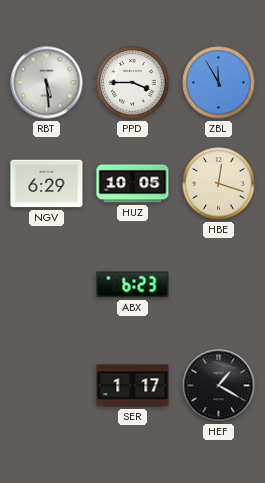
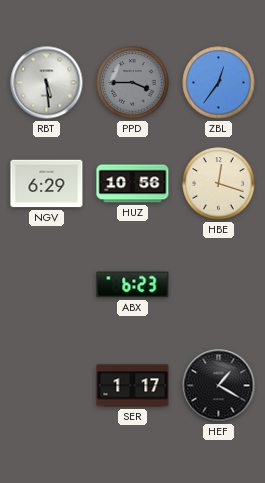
PPD dial: white -> grey
ZBL: 11:55 -> 12:36
HUZ: 10:05 -> 10:56
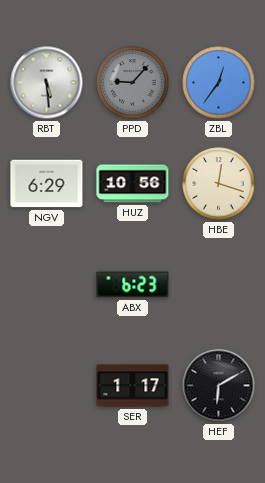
PPD: 3:45 -> 9:07
HEF: 1:20 -> 6:10
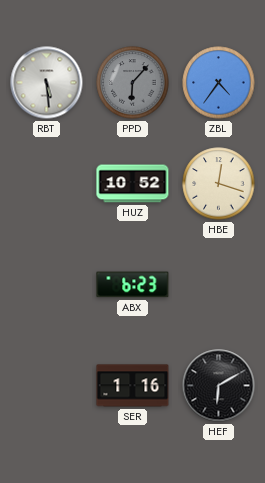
PPD: 9:07 -> 6:07
ZBL: 12:36 -> 4:36
NGV: 6:29 -> none
HUZ: 10:56 -> 10:52
SER: 1:17 -> 1:16
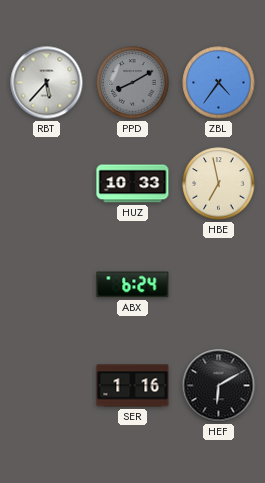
RBT: 5:29 -> 5:37
PPD: 6:07 -> 8:10
HUZ: 10:52 -> 10:33
HBE: 12:18 -> 6:58
ABX: 6:23 -> 6:24
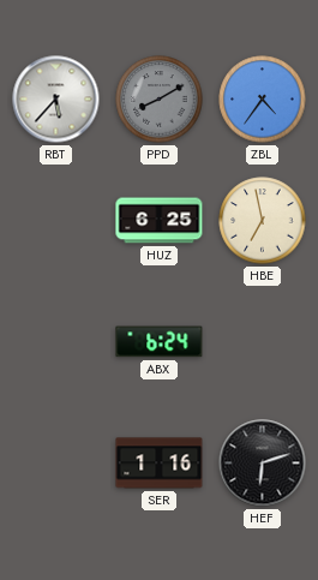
HUZ: 10:33 -> 6:25
HEF: 6:10 -> 6:12
